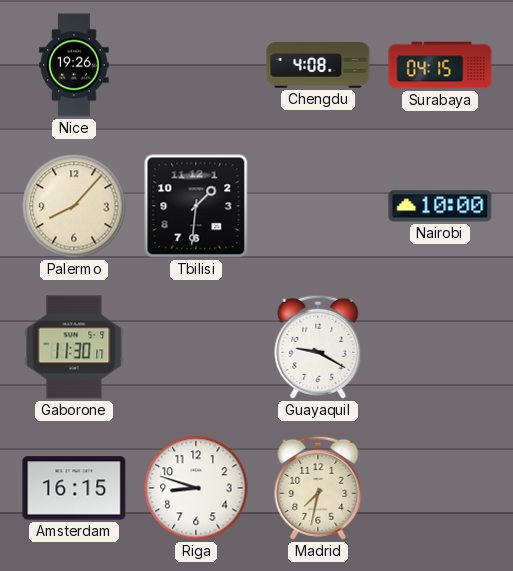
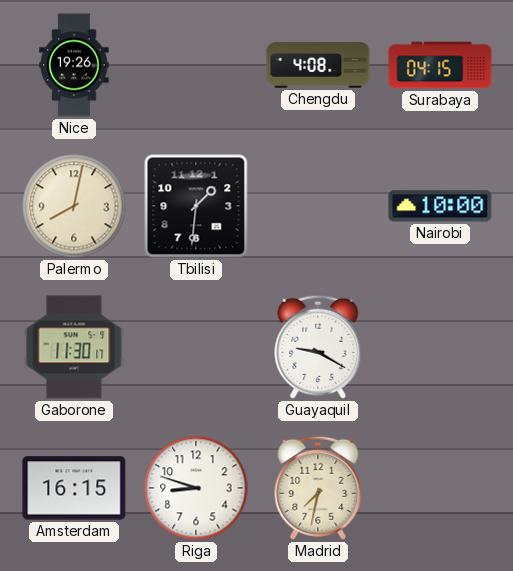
Palermo: 8:07 -> 8:02
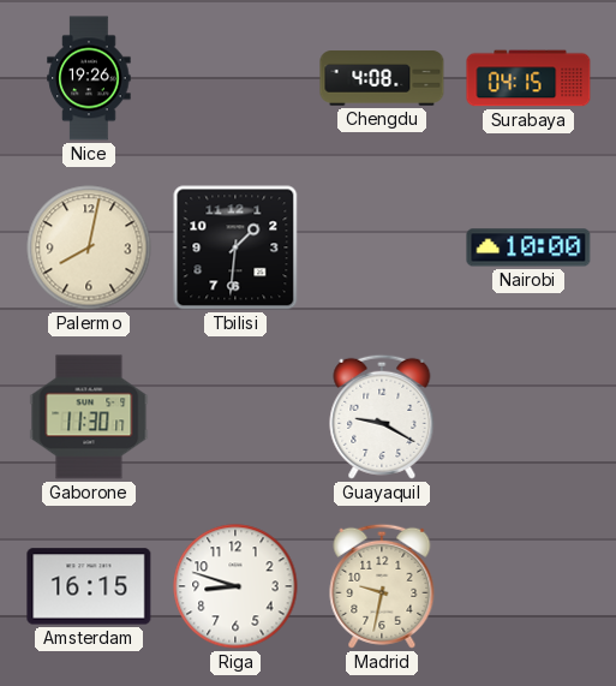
Madrid: 7:32 -> 9:32
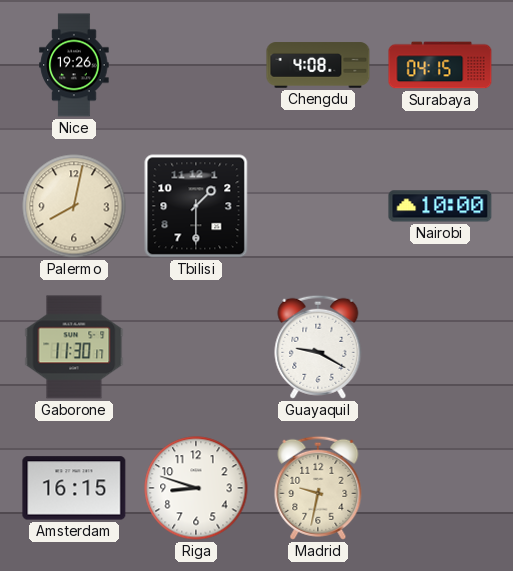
Tbilisi: 1:31 -> 1:30
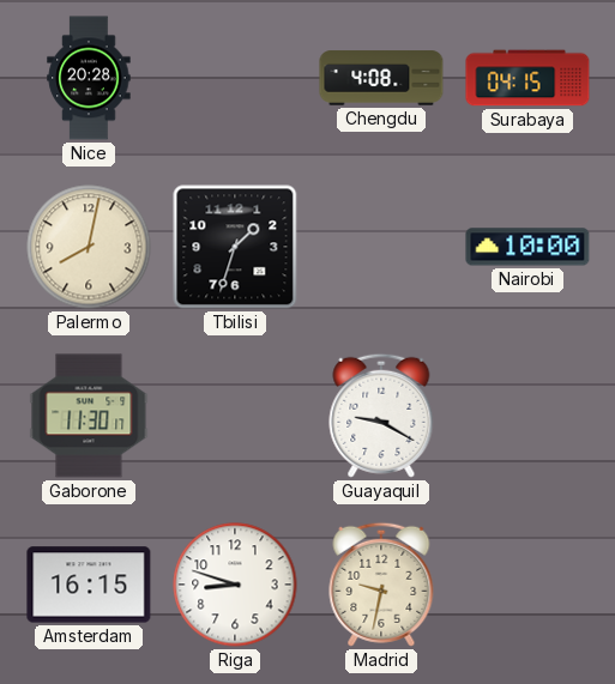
Nice: 19:26 -> 20:28
Tbilisi: 1:30 -> 1:33
